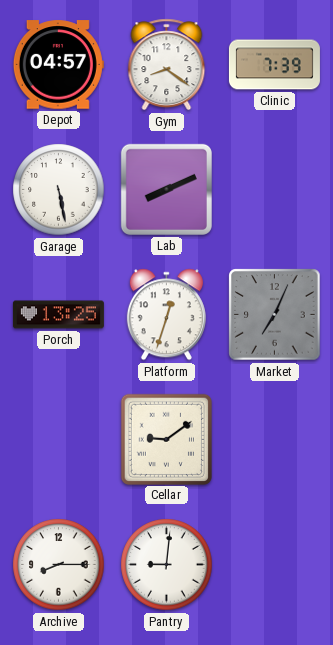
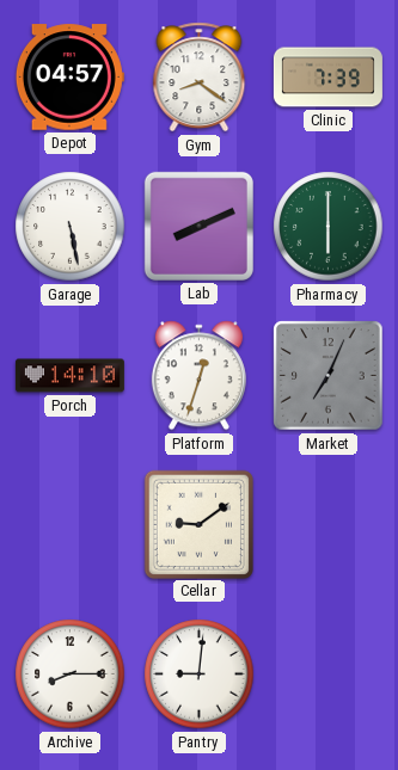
Pharmacy: none -> 6:00
Porch: 13:25 -> 14:10
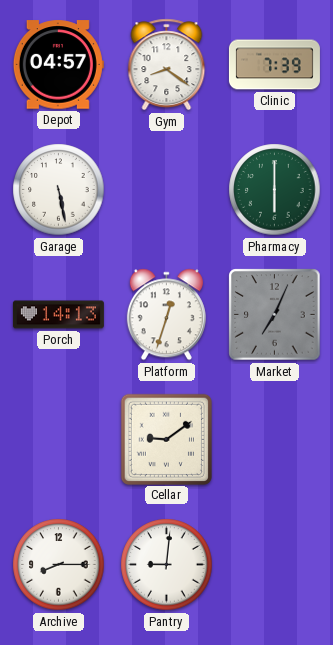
Lab: 8:11 -> none
Porch: 14:10 -> 14:13
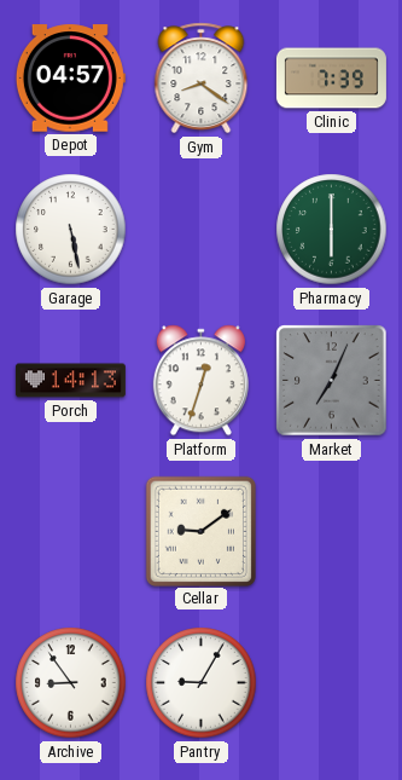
Archive: 8:15 -> 8:54
Pantry: 9:01 -> 9:05
